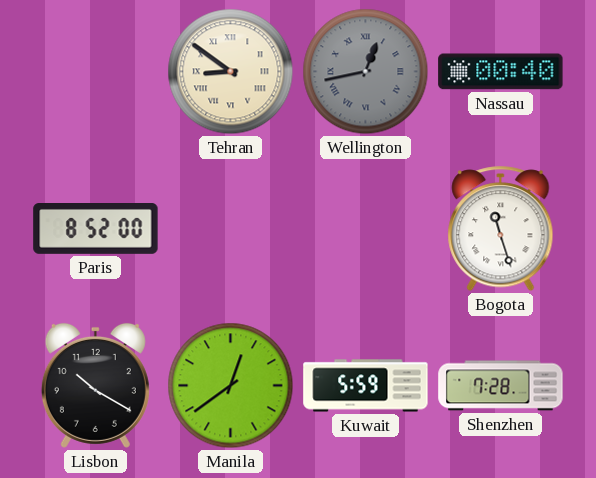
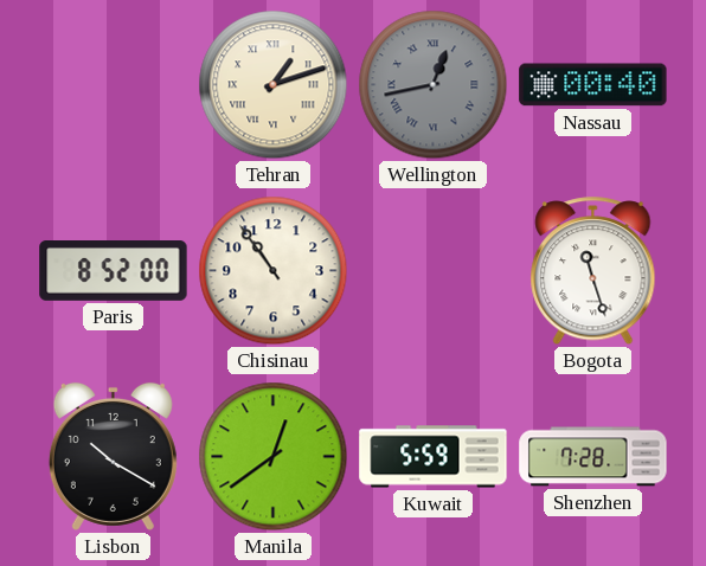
Tehran: 8:51 -> 1:12
Chisinau: none -> 10:54
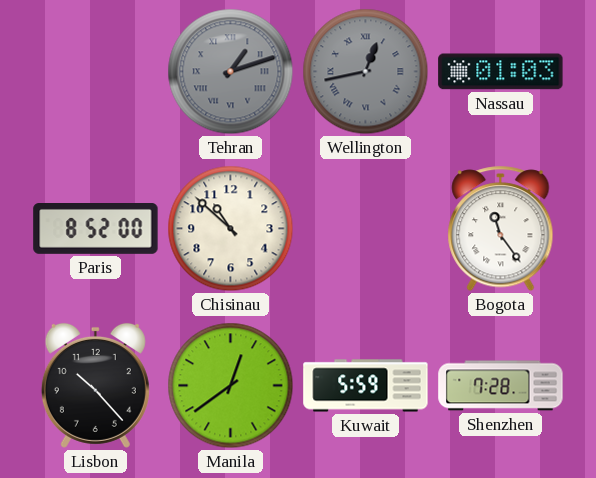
Tehran dial: cream -> grey
Nassau: 00:40 -> 01:03
Chisinau: 10:54 -> 10:52
Bogota: 11:27 -> 11:24
Lisbon: 10:20 -> 10:23
